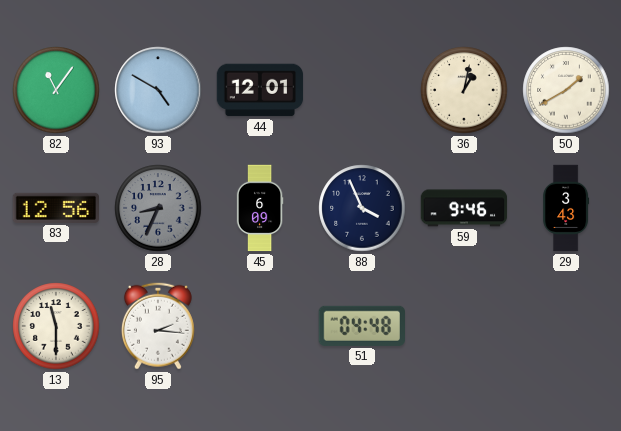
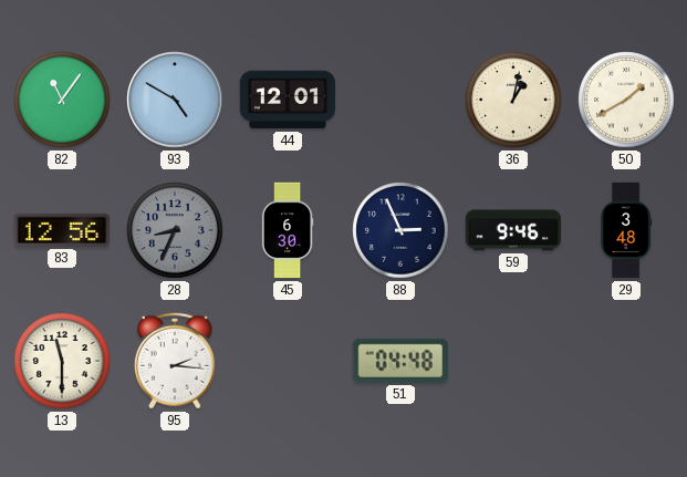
45: 6:09 -> 6:30
88: 3:56 -> 2:56
29: 3:43 -> 3:48
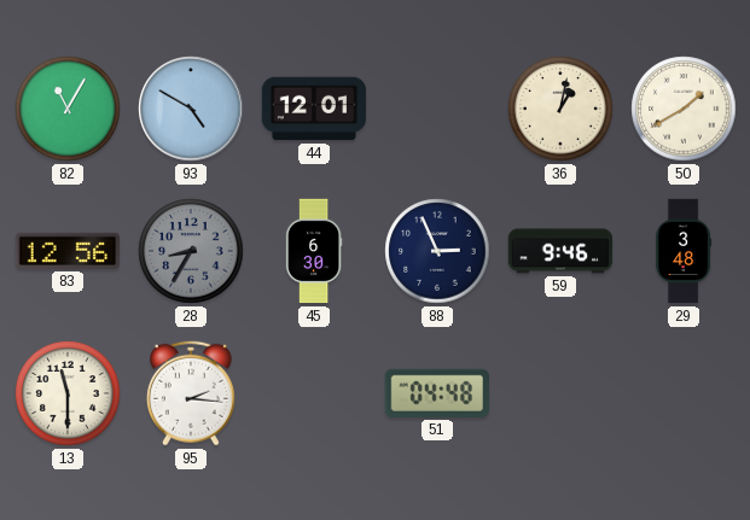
82: 11:06 -> 11:05
28: 8:34 -> 8:35
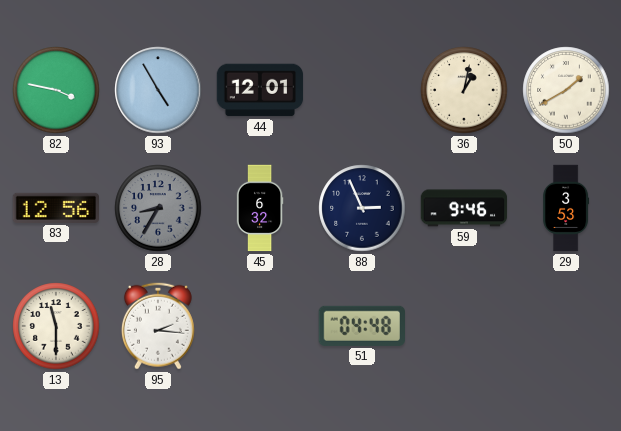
82: 11:05 -> 3:47
93: 4:50 -> 4:55
45: 6:30 -> 6:32
29: 3:48 -> 3:53
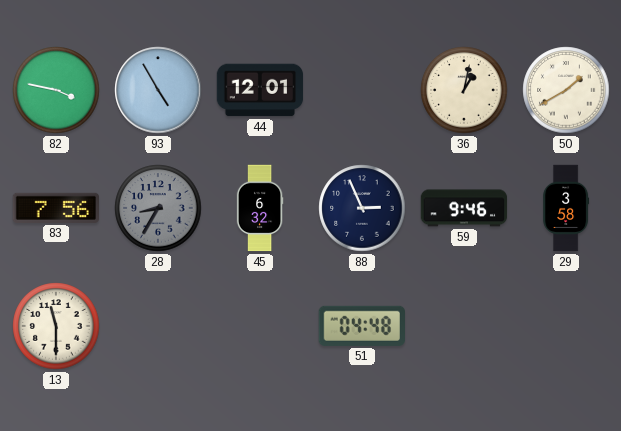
83: 12:56 -> 7:56
29: 3:53 -> 3:58
95: 2:16 -> none
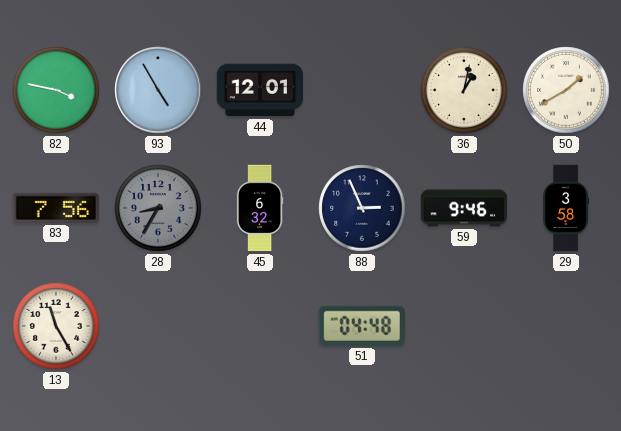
13: 11:30 -> 11:25
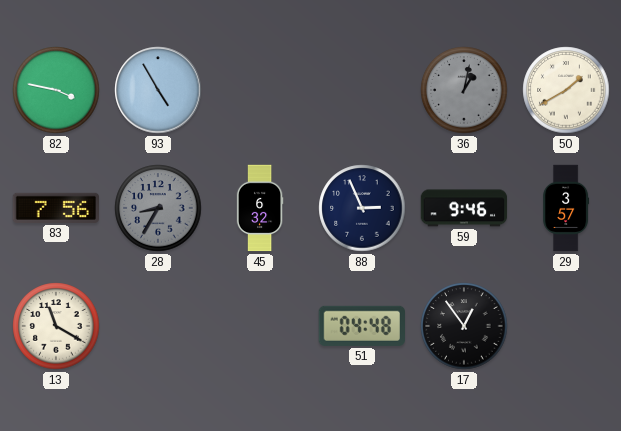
44: 12:01 -> none
36 dial: cream -> grey
29: 3:58 -> 3:57
13: 11:25 -> 11:20
17: none -> 12:54
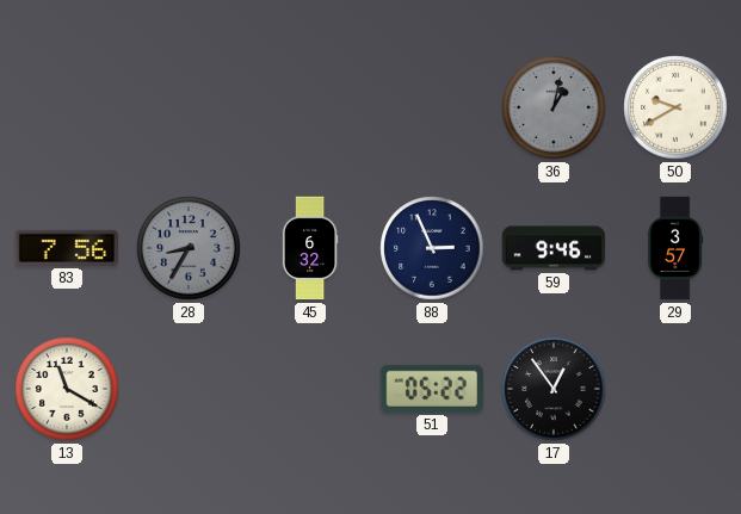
82: 3:47 -> none
93: 4:55 -> none
50: 1:40 -> 9:40
51: 04:48 -> 05:22
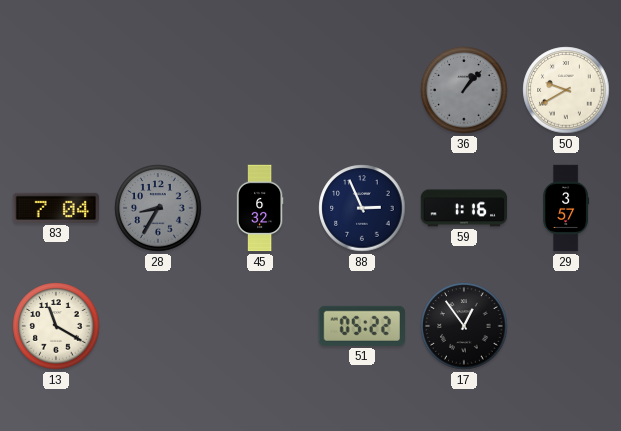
36: 1:02 -> 1:07
83: 7:56 -> 7:04
59: 9:46 -> 1:16
